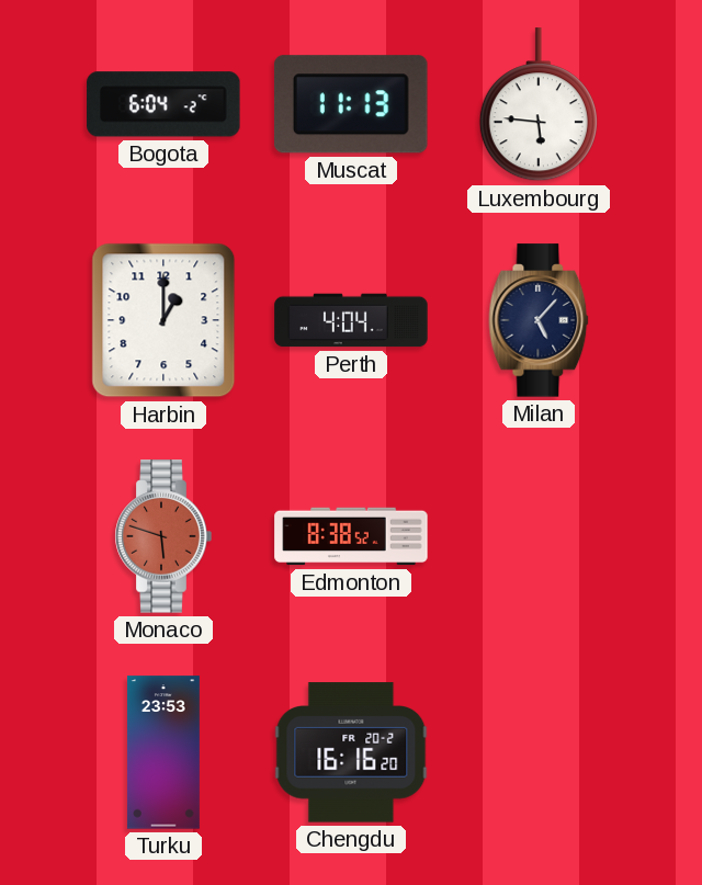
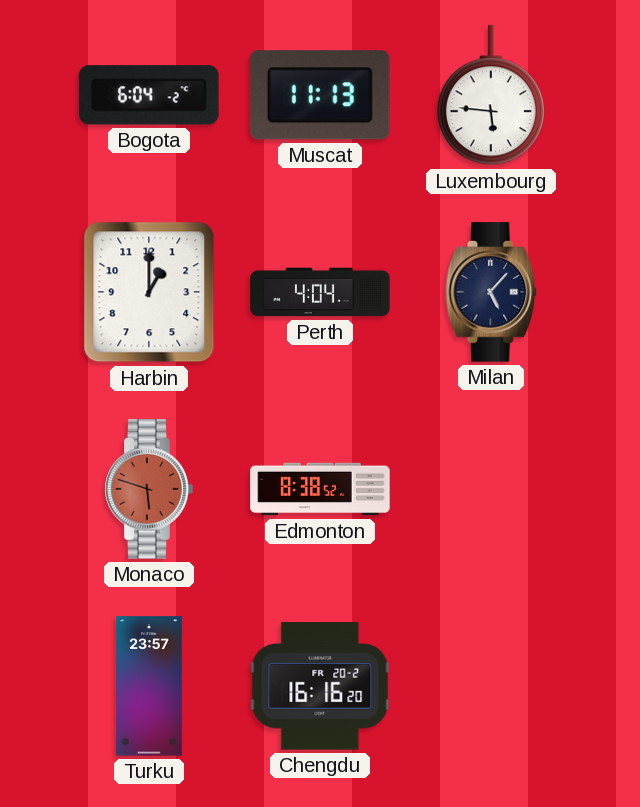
Turku: 23:53 -> 23:57
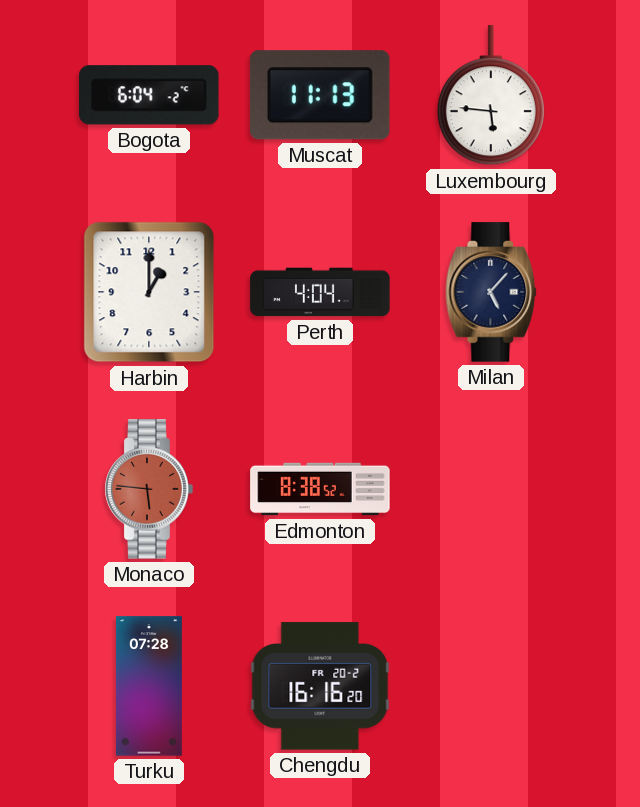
Monaco: 5:48 -> 5:46
Turku: 23:57 -> 07:28
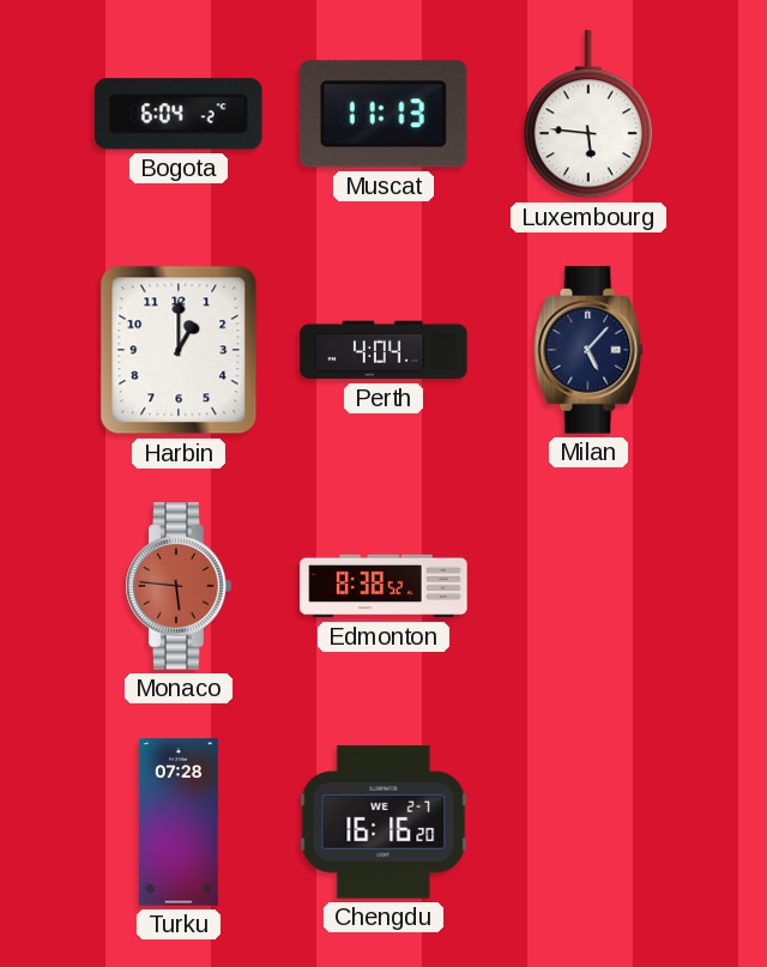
Chengdu date: FR 20-2 -> WE 2-7
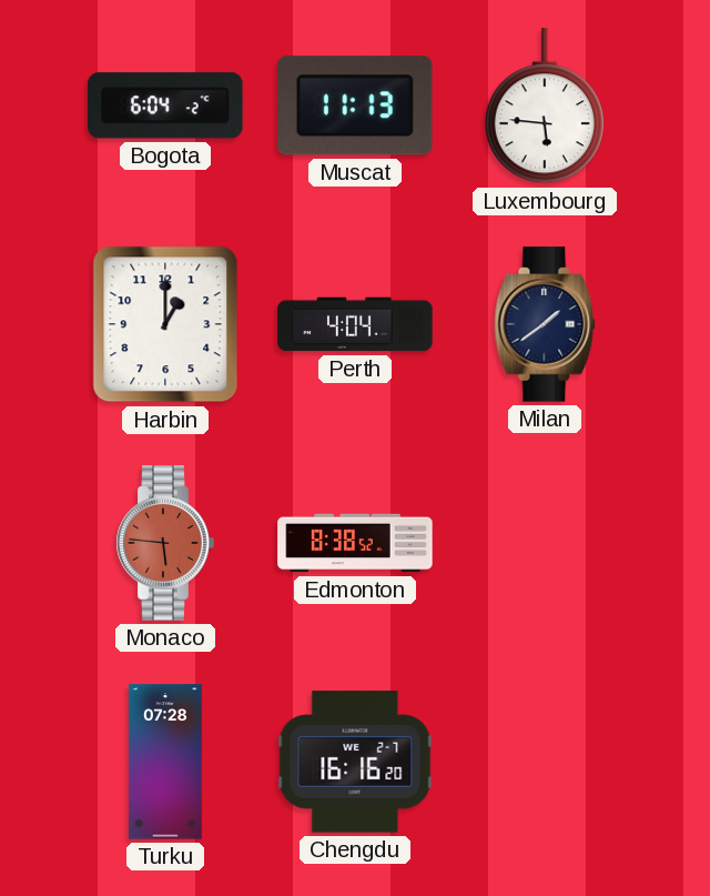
Milan: 5:07 -> 1:39
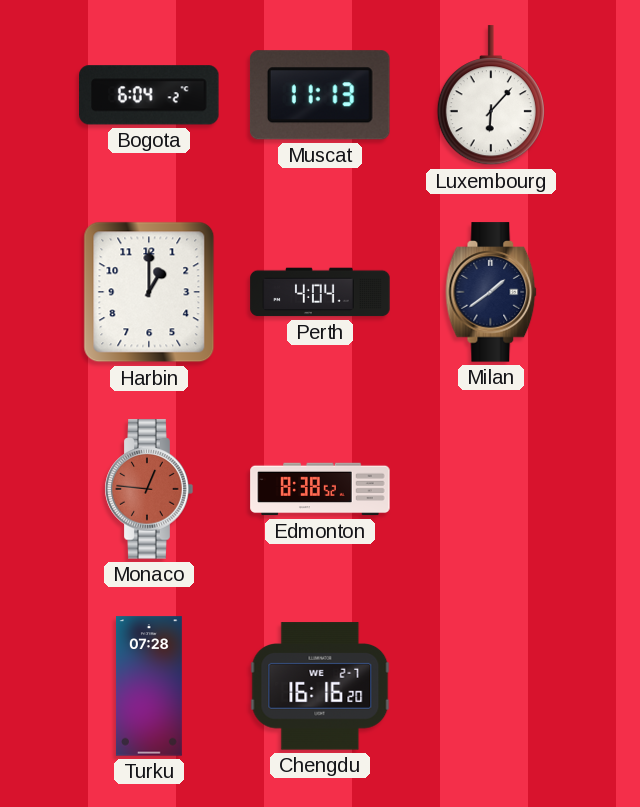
Luxembourg: 5:46 -> 6:07
Monaco: 5:46 -> 12:46
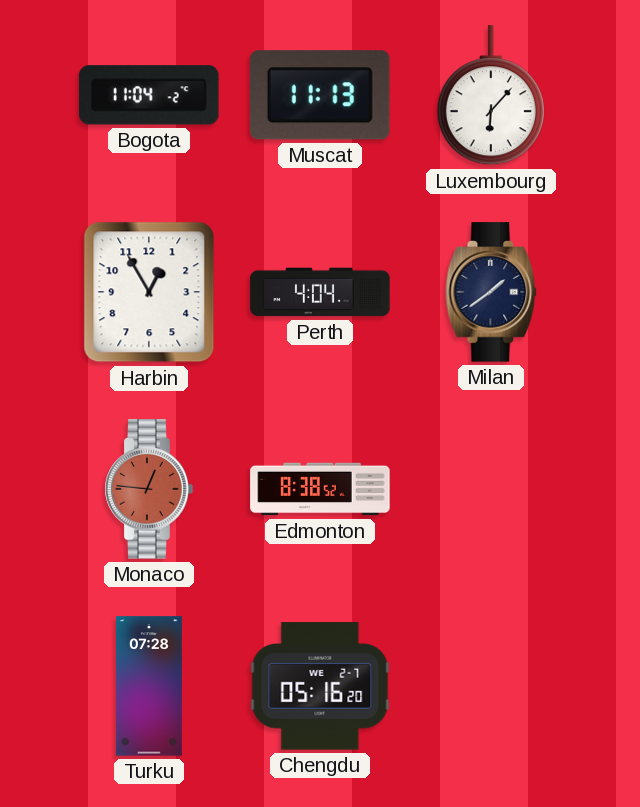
Bogota: 6:04 -> 11:04
Harbin: 1:00 -> 12:55
Chengdu: 16:16 -> 05:16
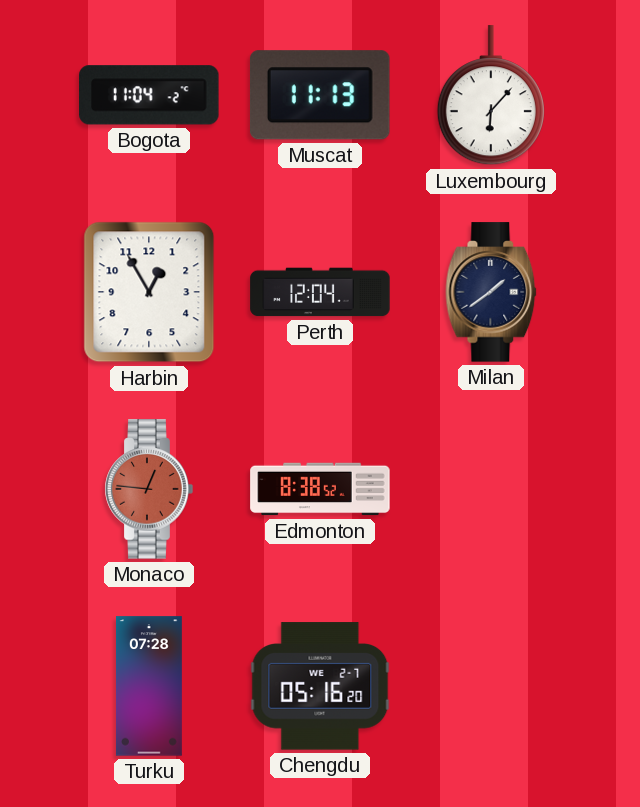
Perth: 4:04 -> 12:04
